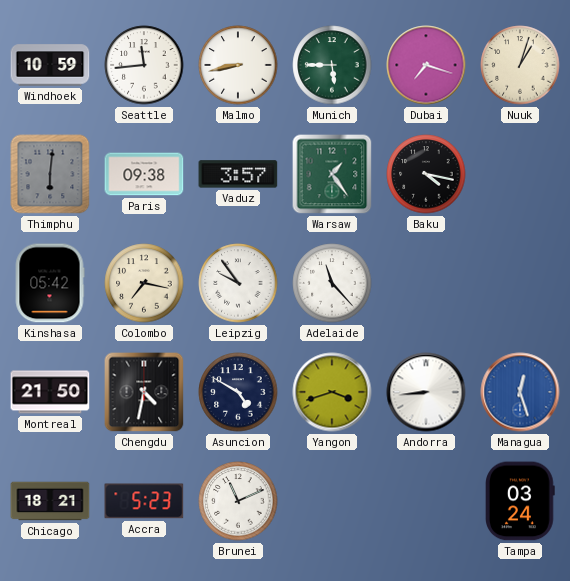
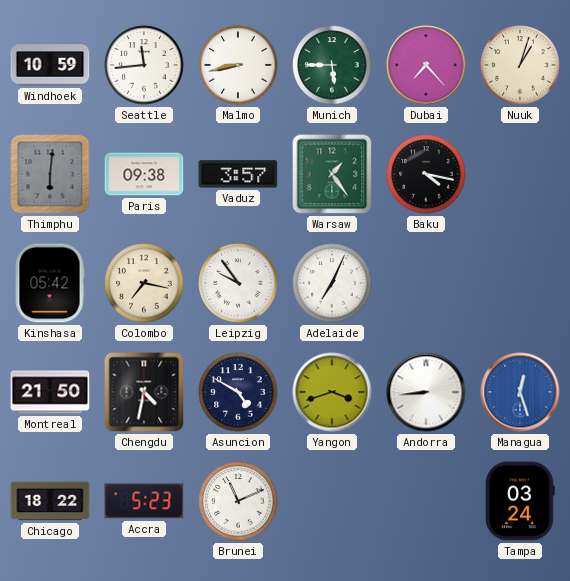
Dubai: 7:18 -> 7:23
Adelaide: 11:23 -> 7:04
Chicago: 18:21 -> 18:22
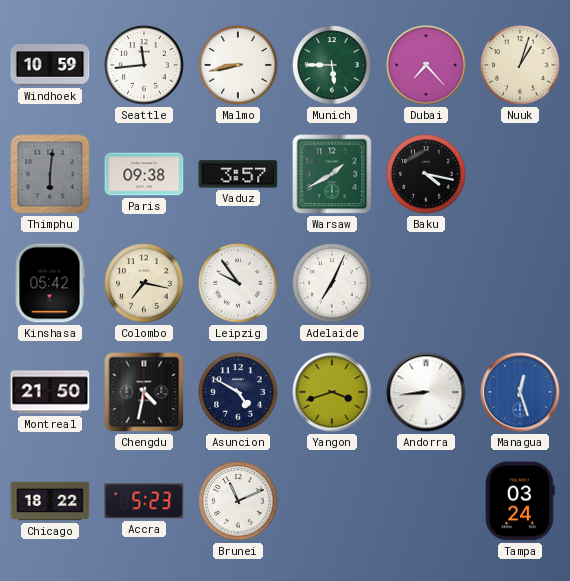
Warsaw: 1:24 -> 1:40
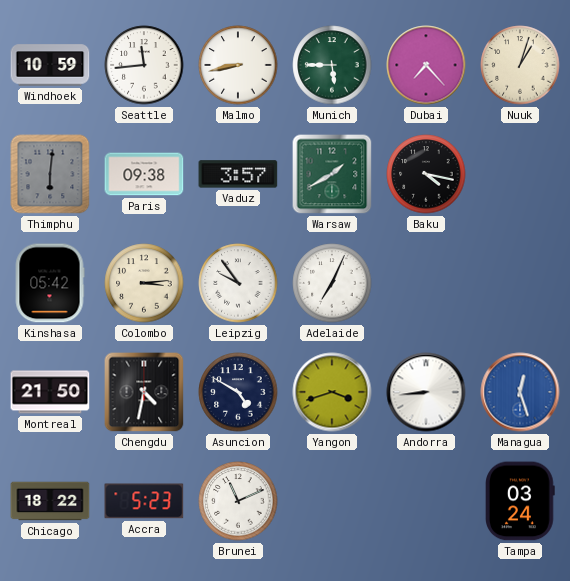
Colombo: 7:17 -> 3:14
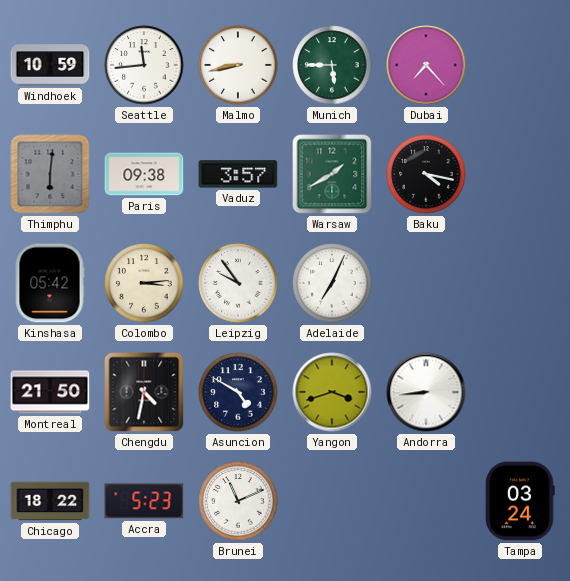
Nuuk: 1:03 -> none
Managua: 12:27 -> none
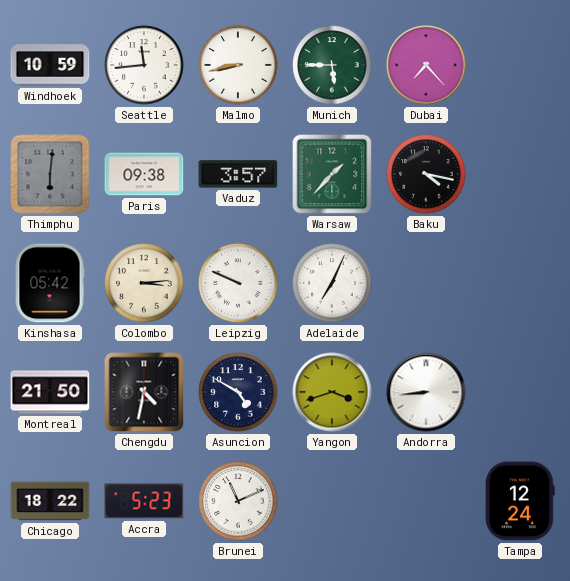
Warsaw: 1:40 -> 1:37
Leipzig: 9:54 -> 9:49
Tampa: 03:24 -> 12:24
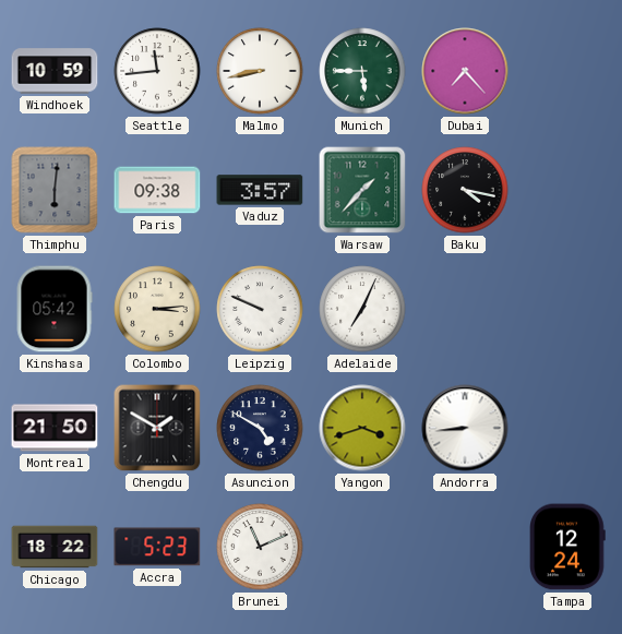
Chengdu: 4:32 -> 1:50
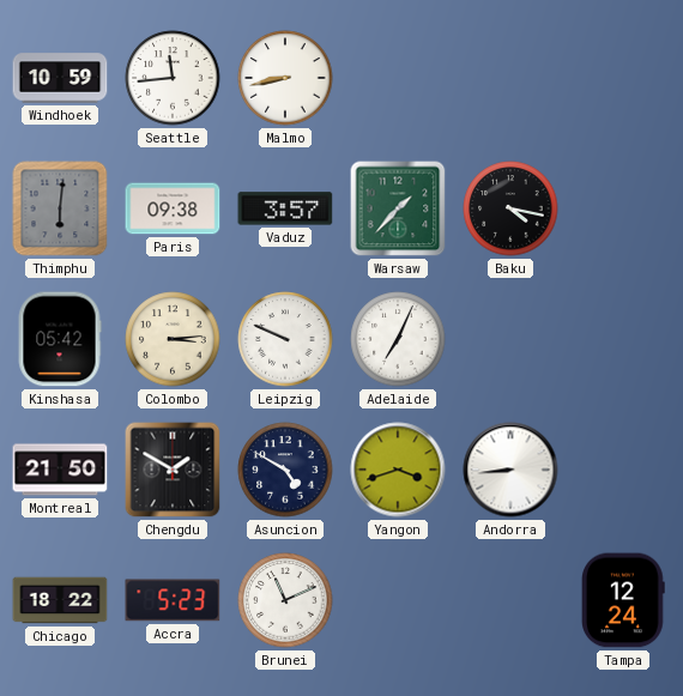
Munich: 5:45 -> none
Dubai: 7:23 -> none
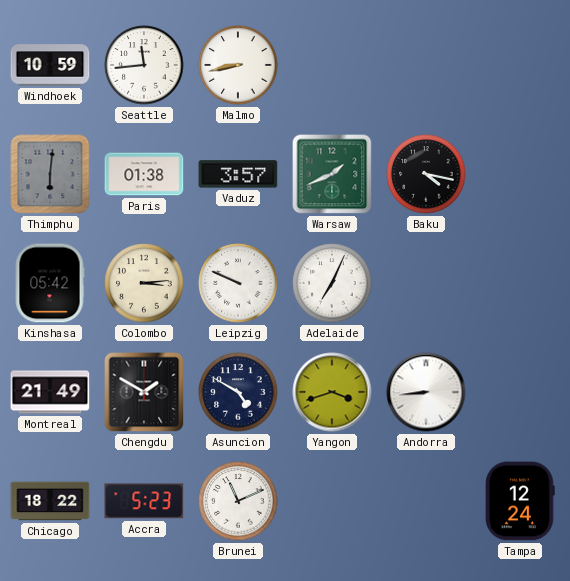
Paris: 09:38 -> 01:38
Warsaw: 1:37 -> 1:41
Montreal: 21:50 -> 21:49
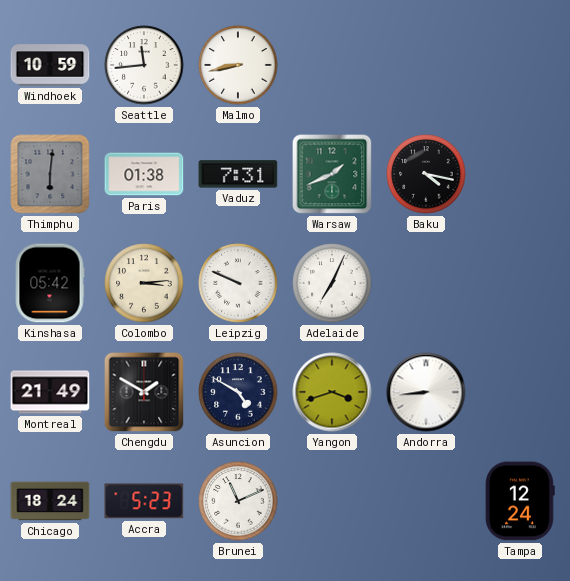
Vaduz: 3:57 -> 7:31
Chicago: 18:22 -> 18:24
